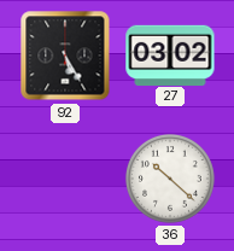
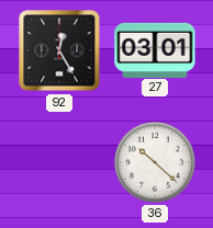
92: 5:25 -> 12:25
27: 03:02 -> 03:01
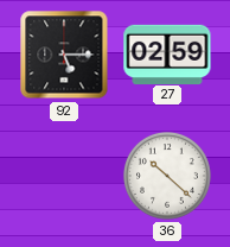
92: 12:25 -> 5:15
27: 03:01 -> 02:59
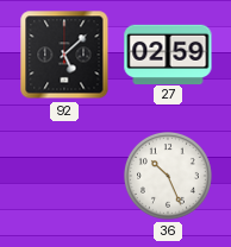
92: 5:15 -> 5:08
36: 10:22 -> 10:26
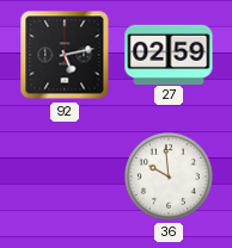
92: 5:08 -> 5:13
36: 10:26 -> 9:59
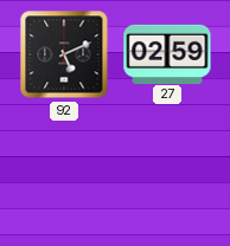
92: 5:13 -> 5:11
36: 9:59 -> none
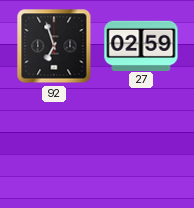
92: 5:11 -> 6:57
